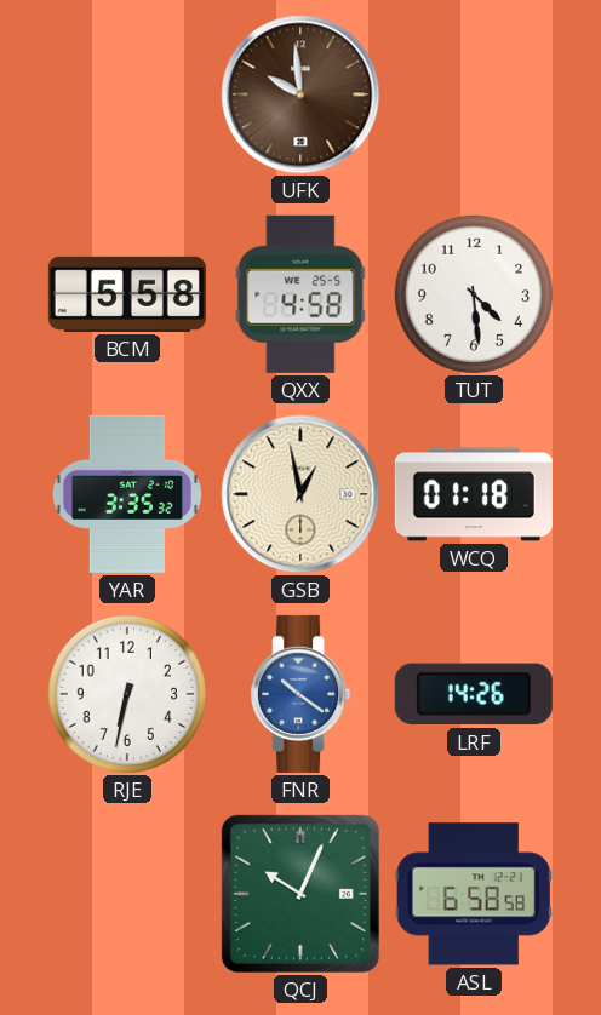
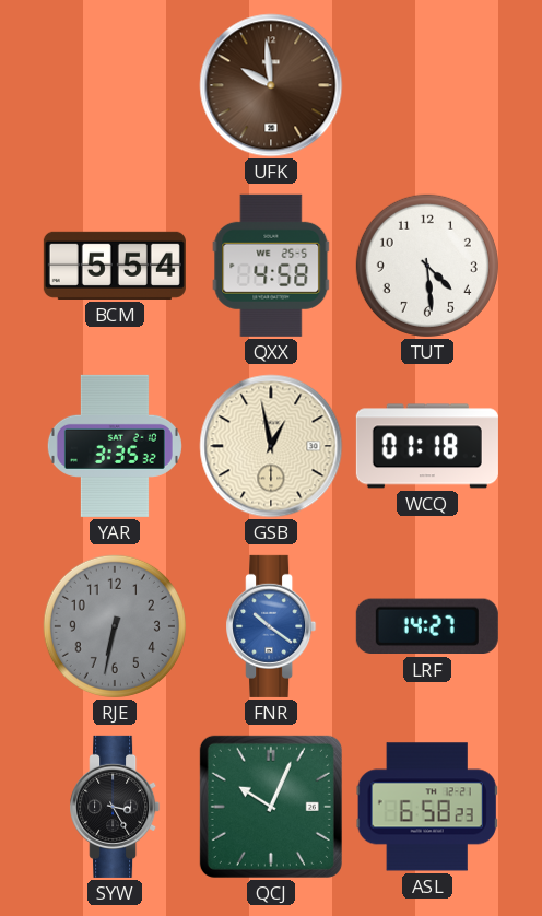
BCM: 5:58 -> 5:54
RJE dial: white -> grey
LRF: 14:26 -> 14:27
SYW: none -> 3:25
ASL: 6:58:58 -> 6:58:23
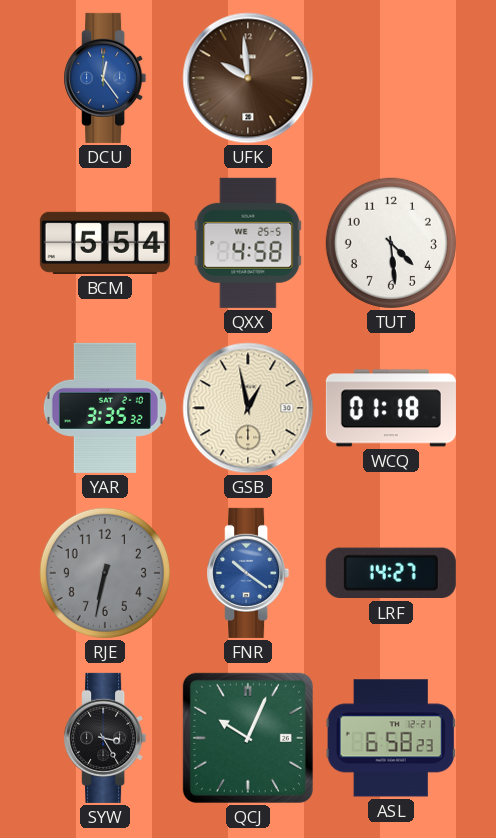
DCU: none -> 12:24
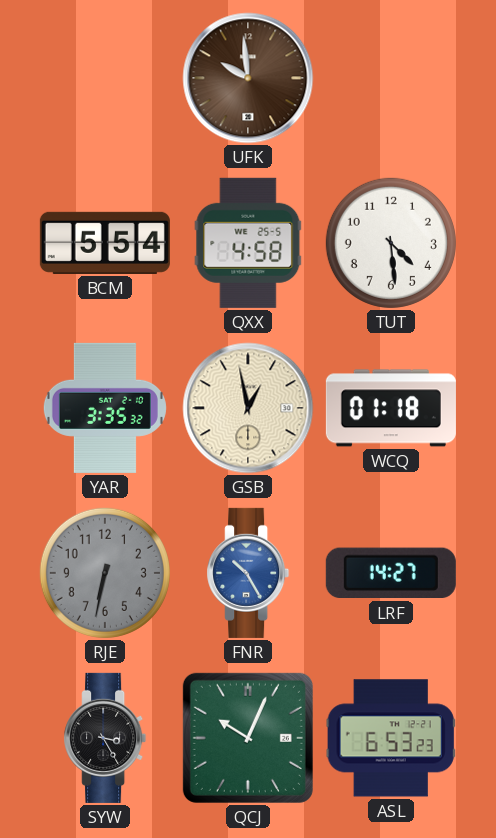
DCU: 12:24 -> none
FNR: 10:21 -> 10:25
ASL: 6:58 -> 6:53
